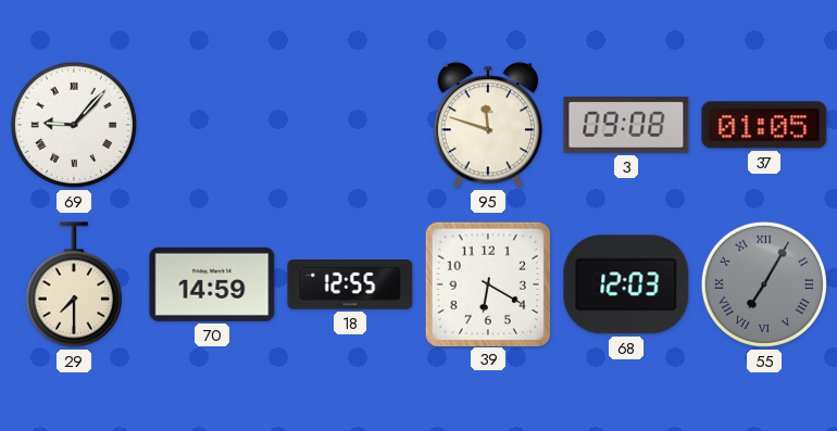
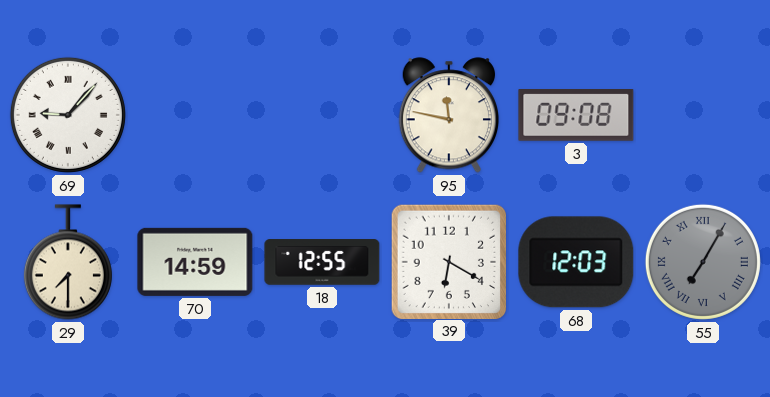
95: 11:48 -> 11:47
37: 01:05 -> none
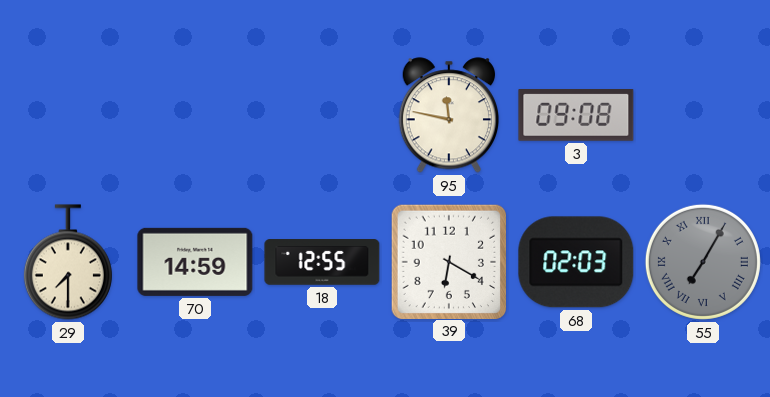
69: 9:07 -> none
68: 12:03 -> 02:03
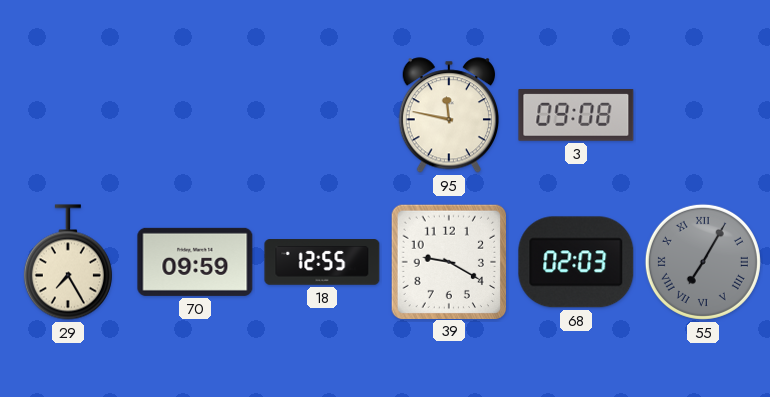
29: 7:30 -> 7:25
70: 14:59 -> 09:59
39: 6:20 -> 9:20
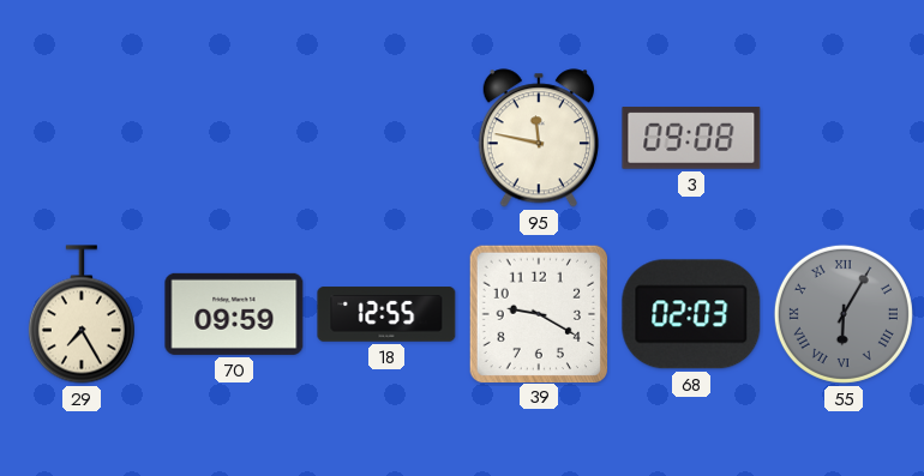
55: 7:05 -> 6:05
